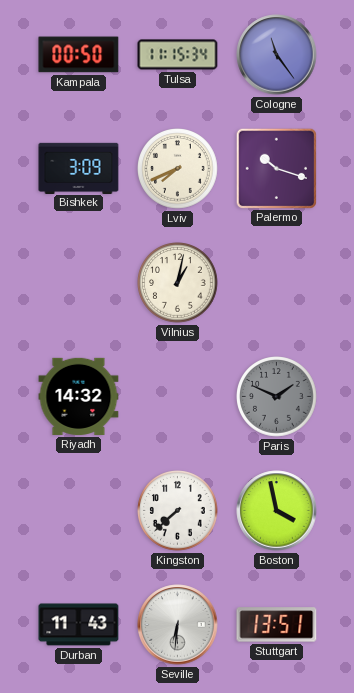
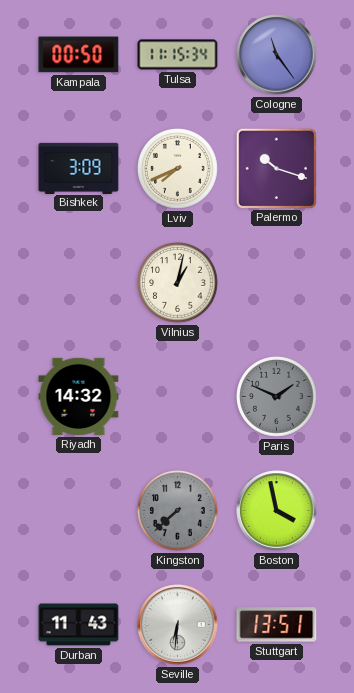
Kingston dial: white -> grey
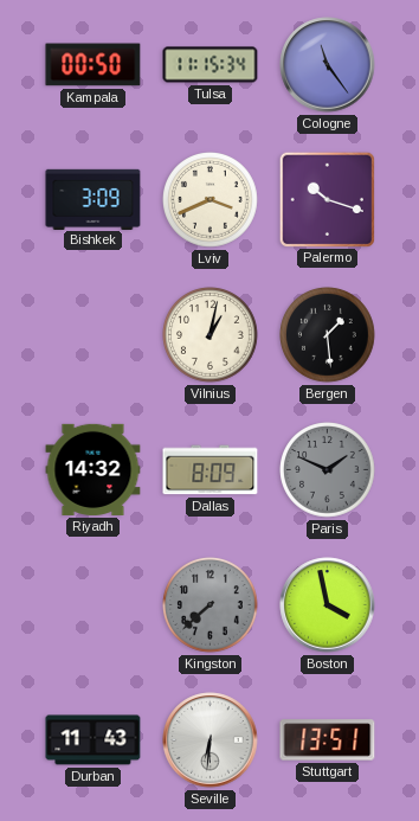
Lviv: 7:41 -> 3:41
Bergen: none -> 1:29
Dallas: none -> 8:09
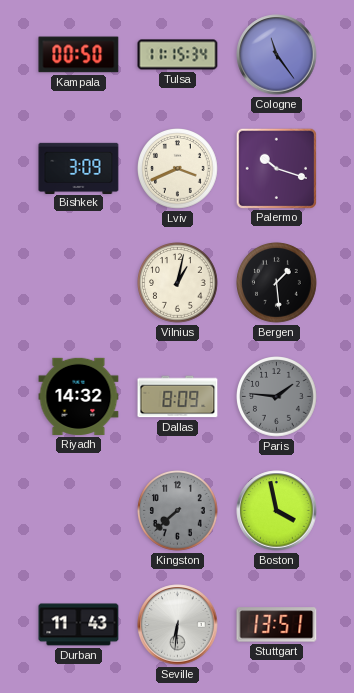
Paris: 1:49 -> 1:46
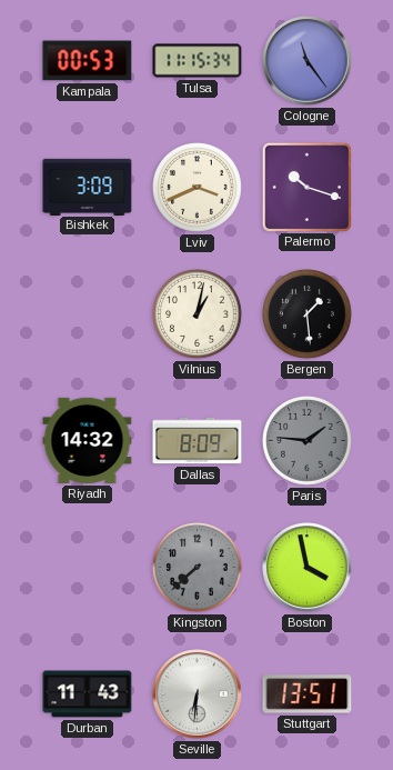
Kampala: 00:50 -> 00:53
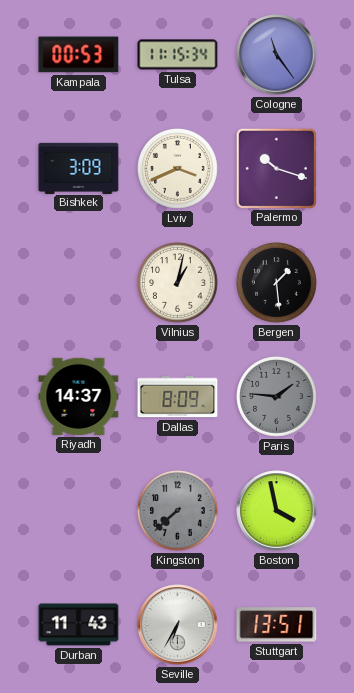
Riyadh: 14:32 -> 14:37
Seville: 6:31 -> 6:35
